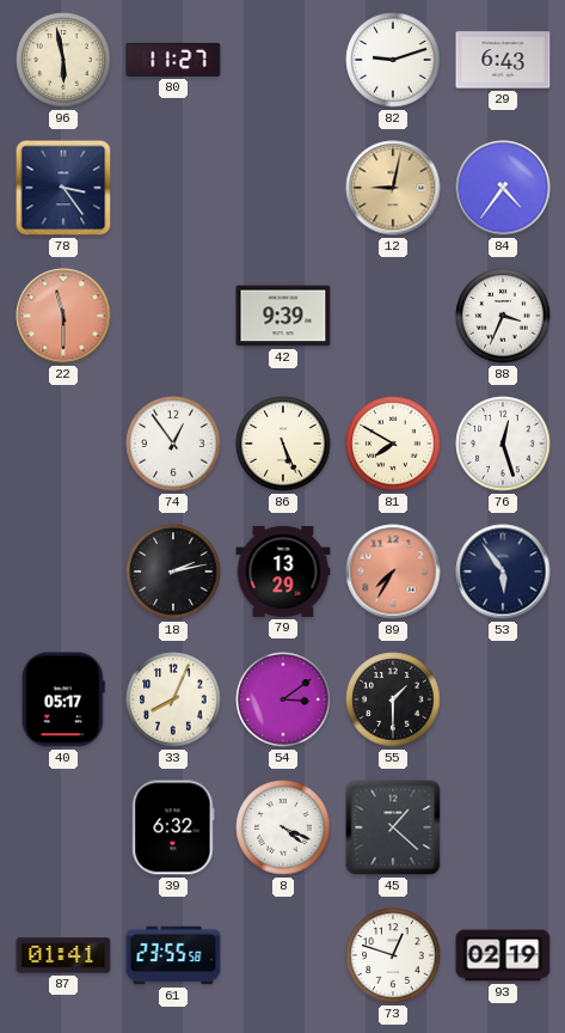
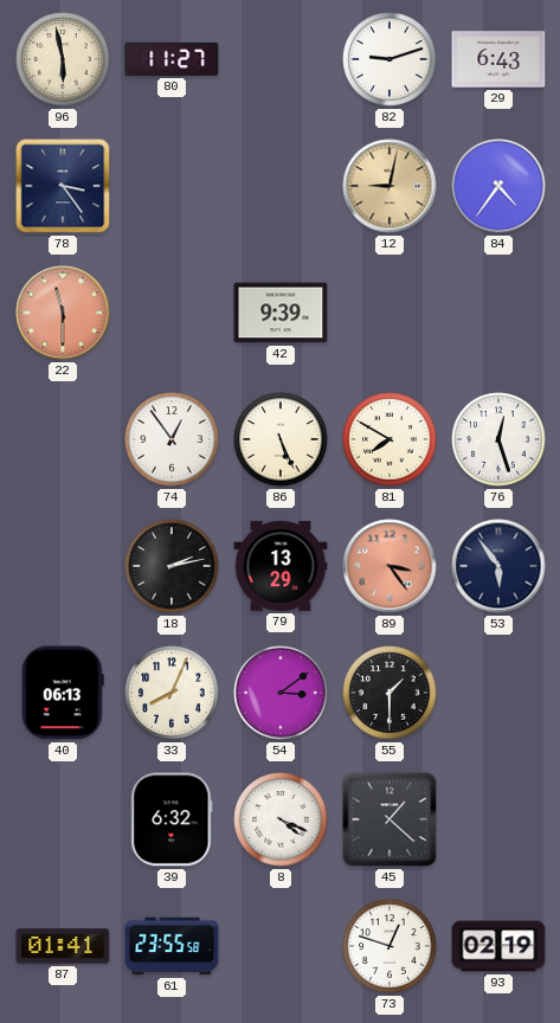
88: 3:34 -> none
89: 7:35 -> 3:24
40: 05:17 -> 06:13
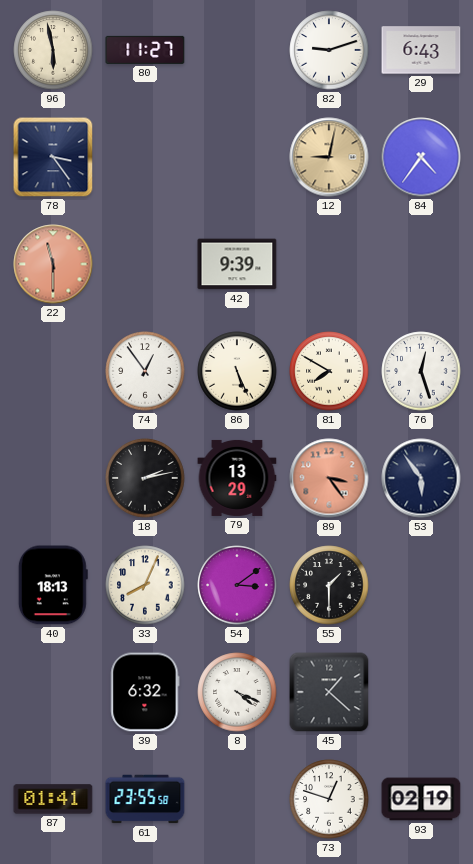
40: 06:13 -> 18:13
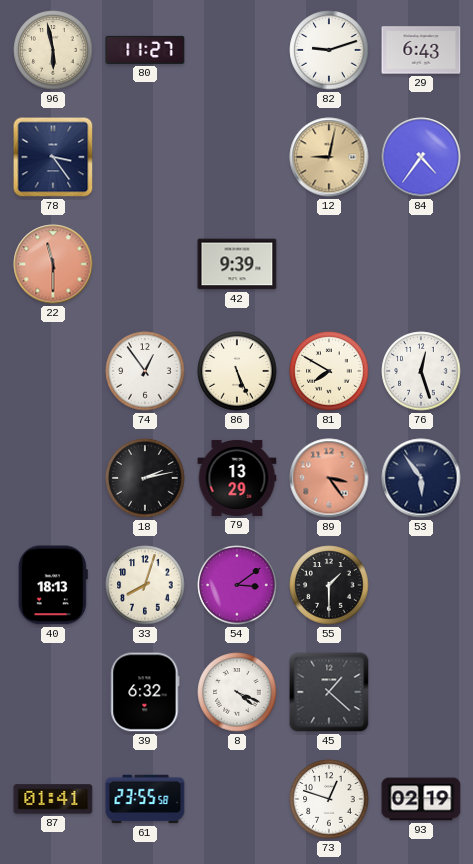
33: 8:04 -> 8:03
